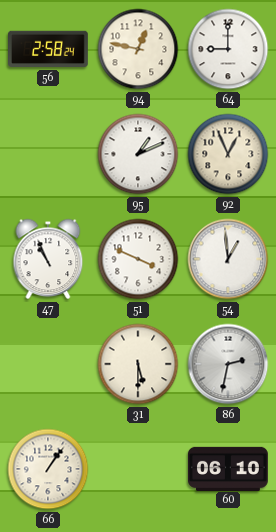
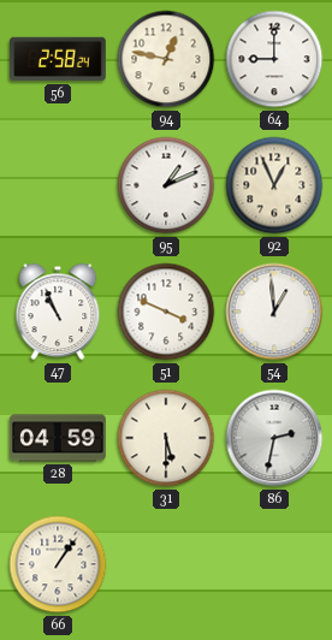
28: none -> 04:59
60: 06:10 -> none
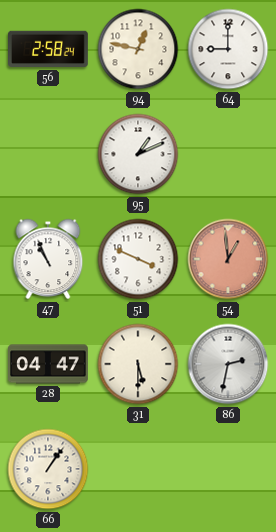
92: 12:56 -> none
54 dial: white -> salmon
28: 04:59 -> 04:47
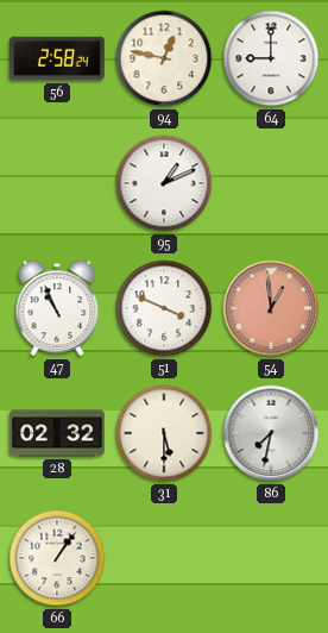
28: 04:47 -> 02:32
86: 2:32 -> 7:32
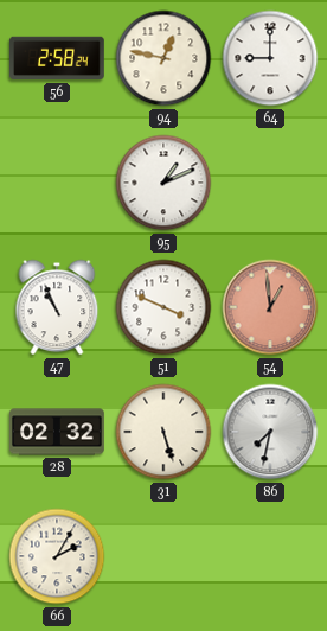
31: 5:30 -> 5:27
66: 1:06 -> 2:05
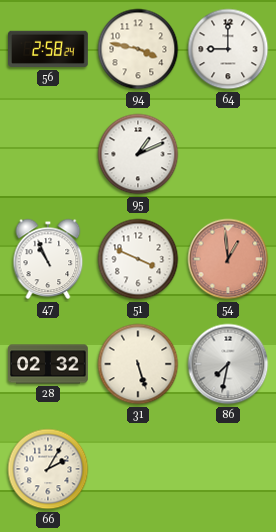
94: 12:47 -> 3:47
